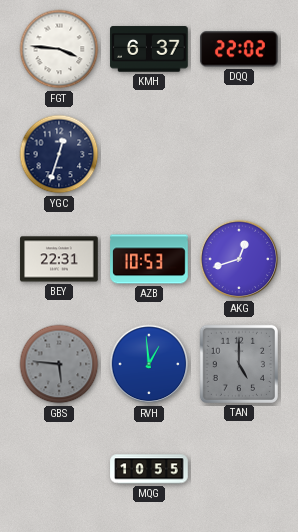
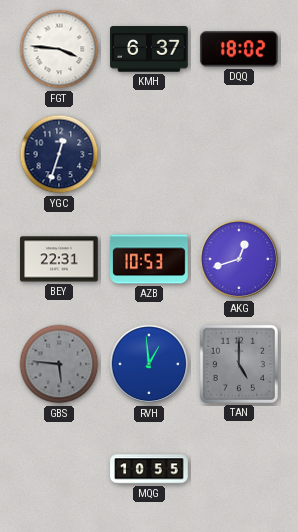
DQQ: 22:02 -> 18:02
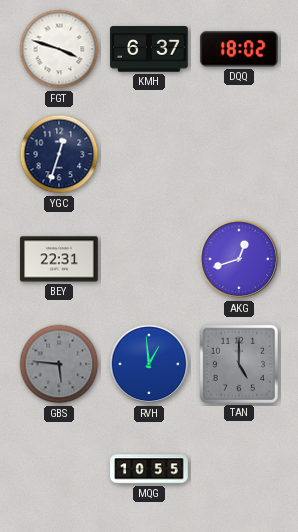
FGT: 3:46 -> 3:48
AZB: 10:53 -> none
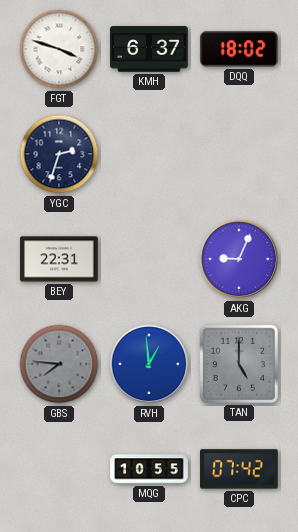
YGC: 12:33 -> 2:33
AKG: 12:42 -> 9:04
GBS: 5:46 -> 7:46
CPC: none -> 07:42
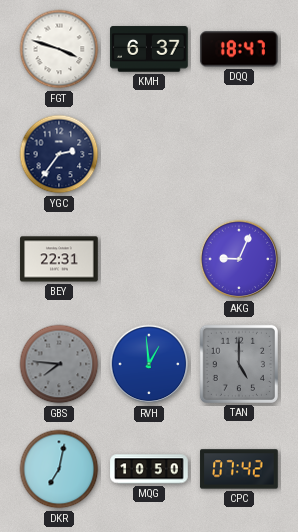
DQQ: 18:02 -> 18:47
YGC: 2:33 -> 2:36
DKR: none -> 7:02
MQG: 10:55 -> 10:50
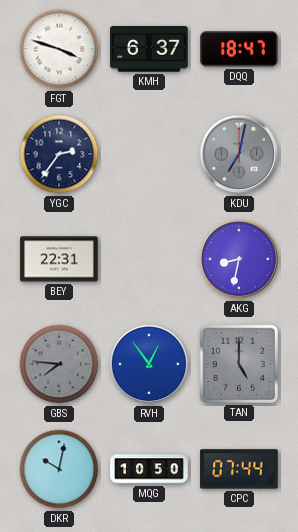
KDU: none -> 7:02
AKG: 9:04 -> 8:32
RVH: 12:59 -> 12:54
DKR: 7:02 -> 10:02
CPC: 07:42 -> 07:44
